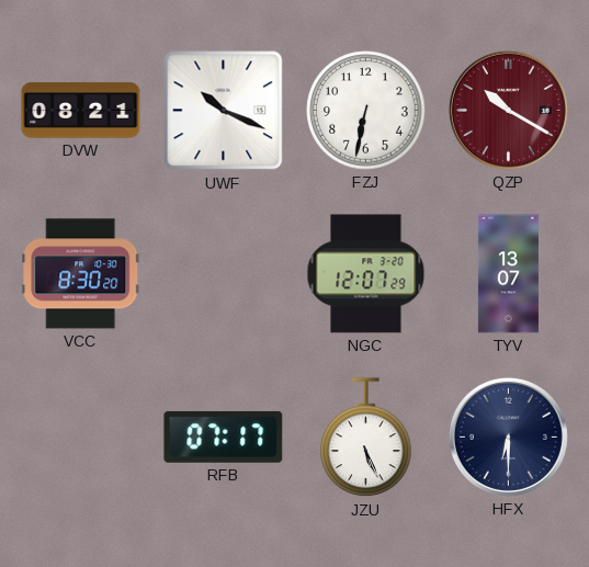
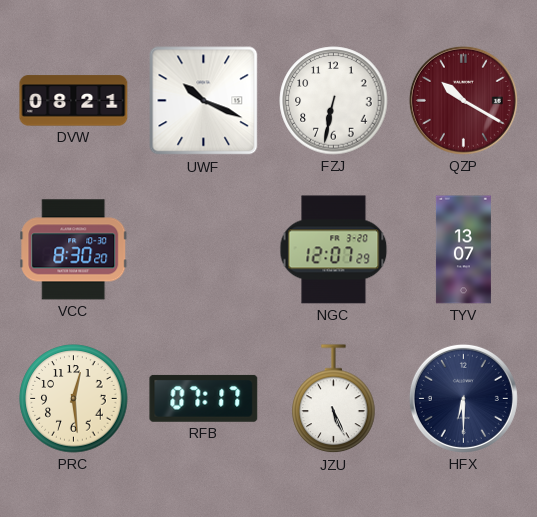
PRC: none -> 12:29
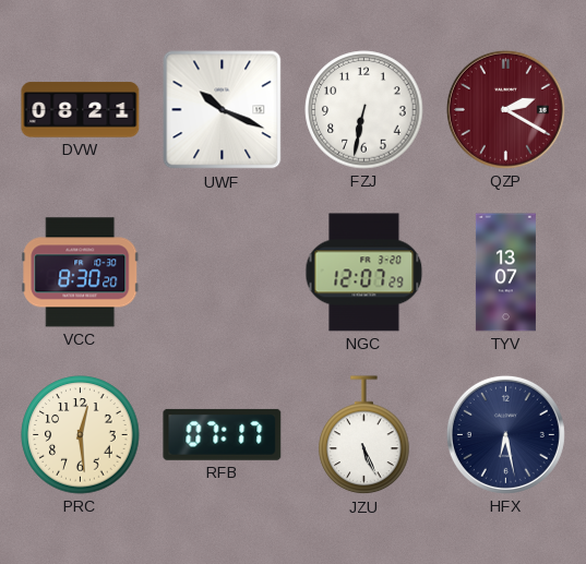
QZP: 10:20 -> 2:20
HFX: 6:30 -> 6:28
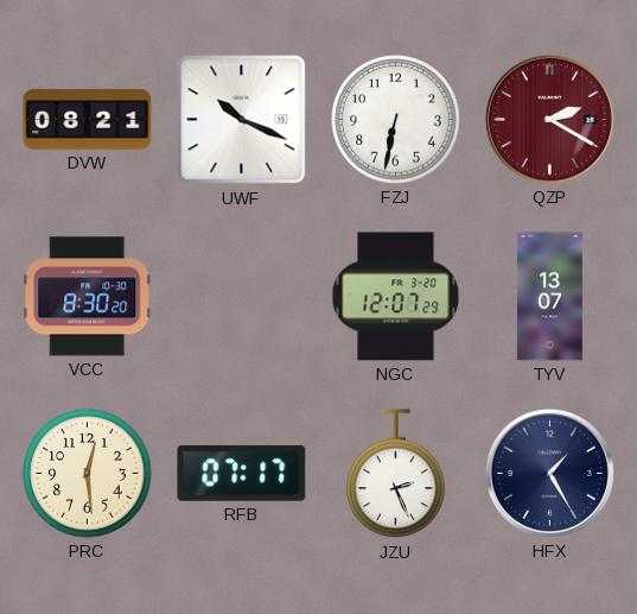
JZU: 5:26 -> 2:26
HFX: 6:28 -> 1:25
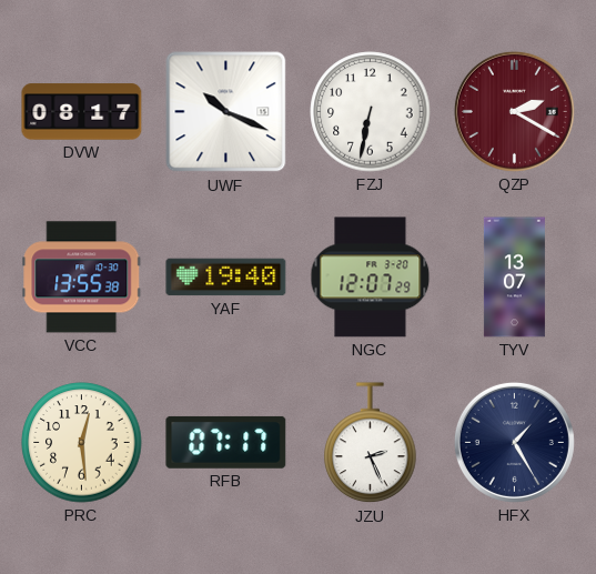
DVW: 08:21 -> 08:17
VCC: 8:30 -> 13:55
YAF: none -> 19:40
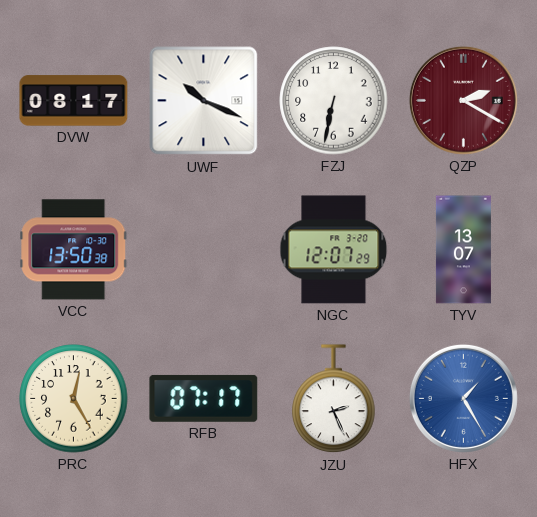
VCC: 13:55 -> 13:50
YAF: 19:40 -> none
PRC: 12:29 -> 12:25
HFX dial: navy -> blue
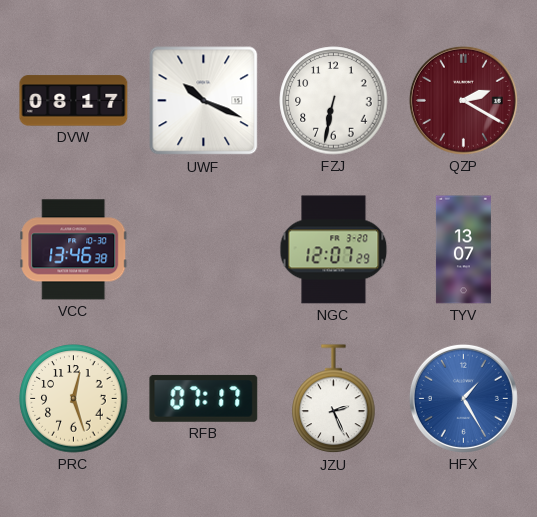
VCC: 13:50 -> 13:46
PRC: 12:25 -> 12:27
